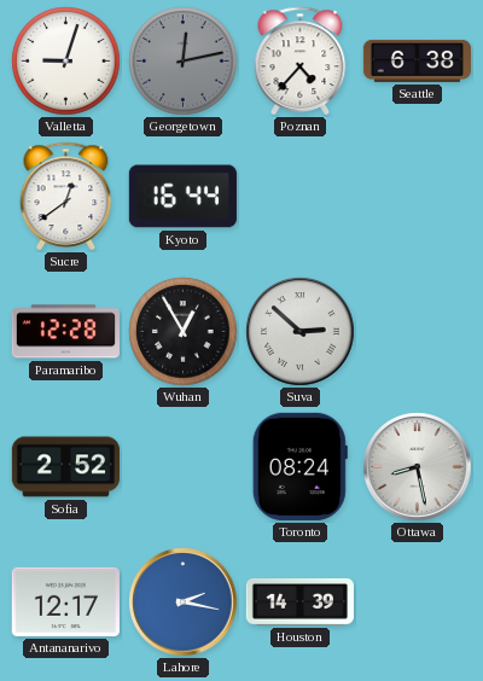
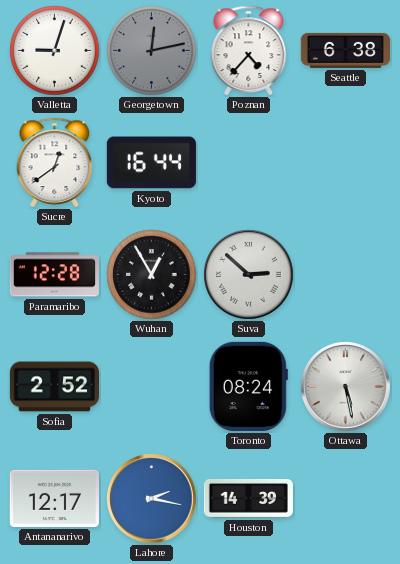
Ottawa: 8:28 -> 5:28
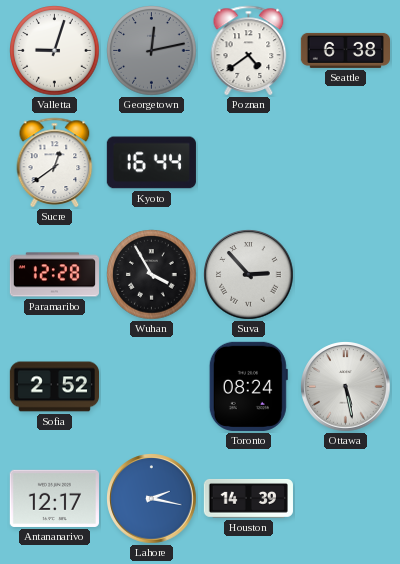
Poznan: 4:37 -> 4:39
Wuhan: 12:55 -> 3:55
Suva: 2:52 -> 2:53
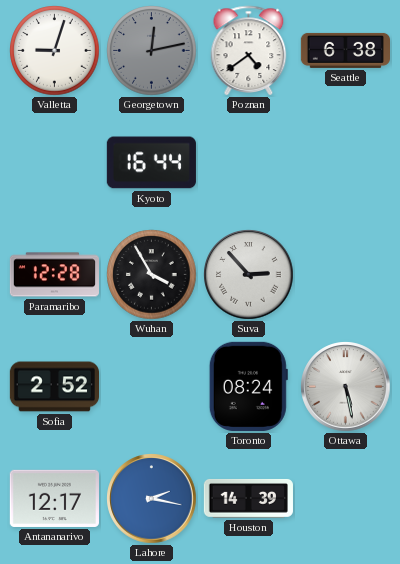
Sucre: 12:39 -> none
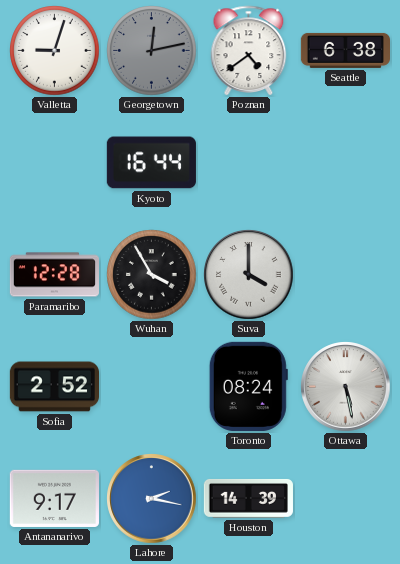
Suva: 2:53 -> 4:00
Antananarivo: 12:17 -> 9:17
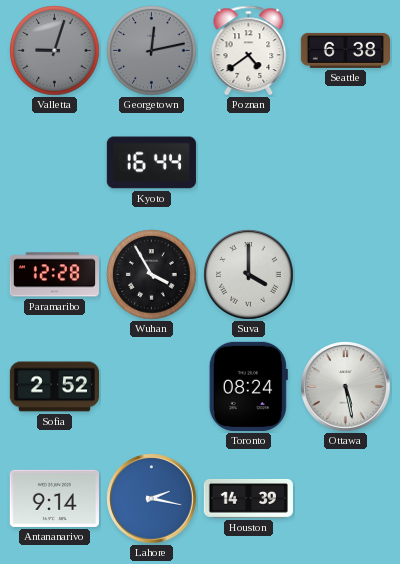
Valletta dial: white -> grey
Antananarivo: 9:17 -> 9:14
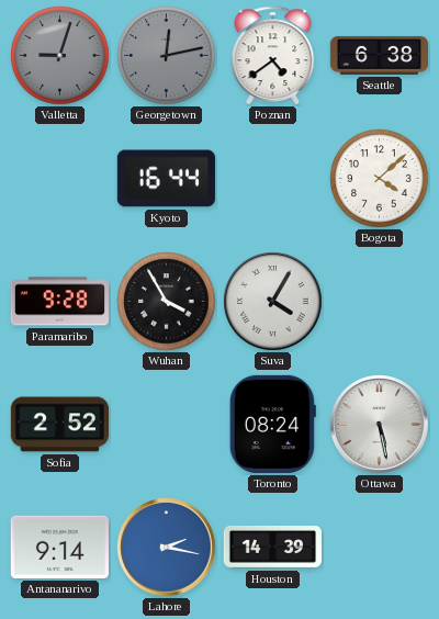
Bogota: none -> 4:08
Paramaribo: 12:28 -> 9:28
Suva: 4:00 -> 4:05
